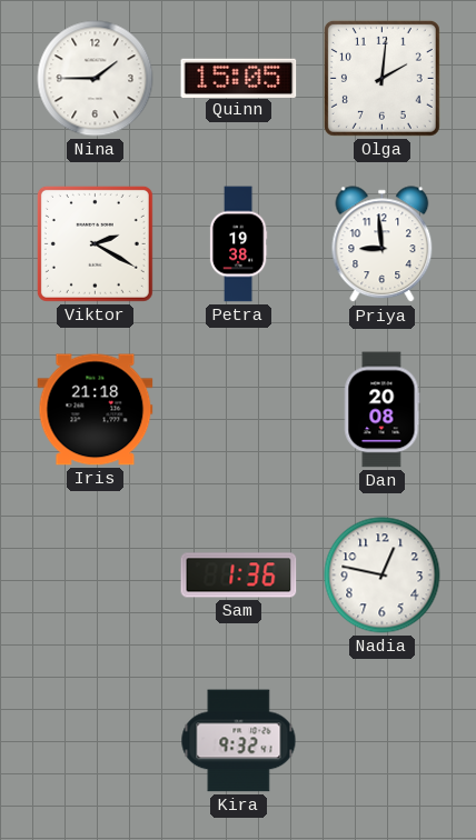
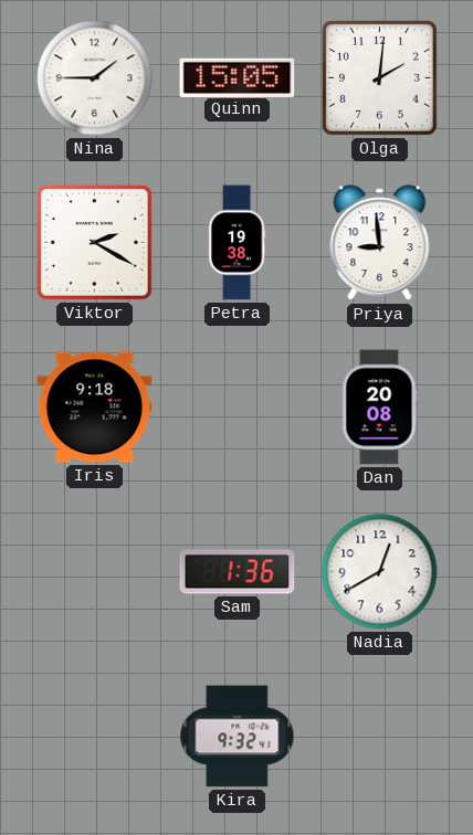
Iris: 21:18 -> 9:18
Nadia: 12:47 -> 12:40
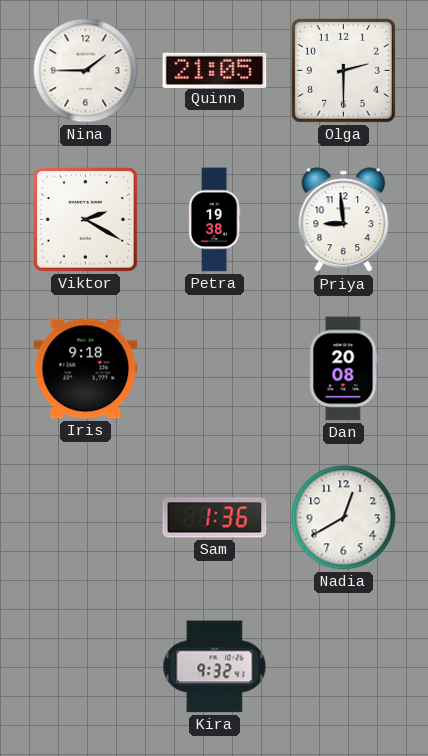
Quinn: 15:05 -> 21:05
Olga: 2:01 -> 2:30
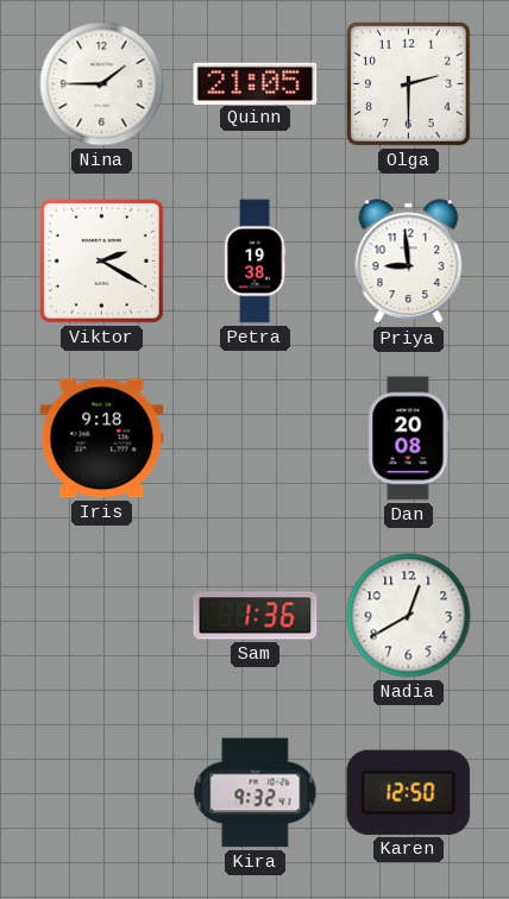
Karen: none -> 12:50
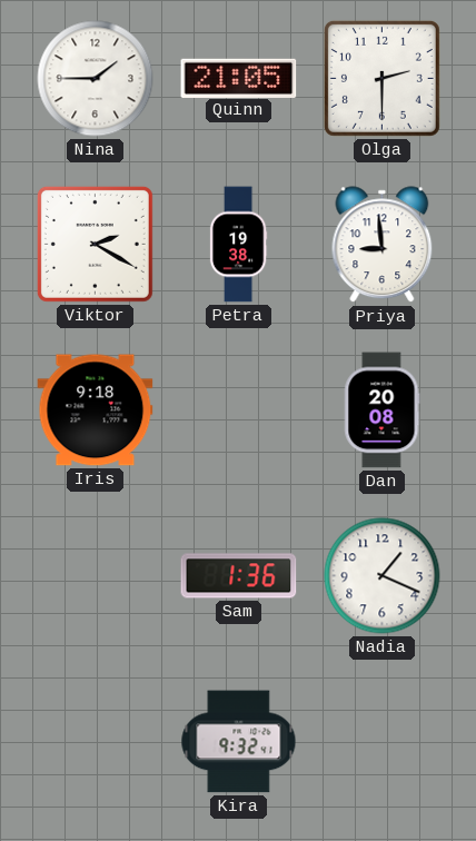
Nadia: 12:40 -> 1:19
Karen: 12:50 -> none
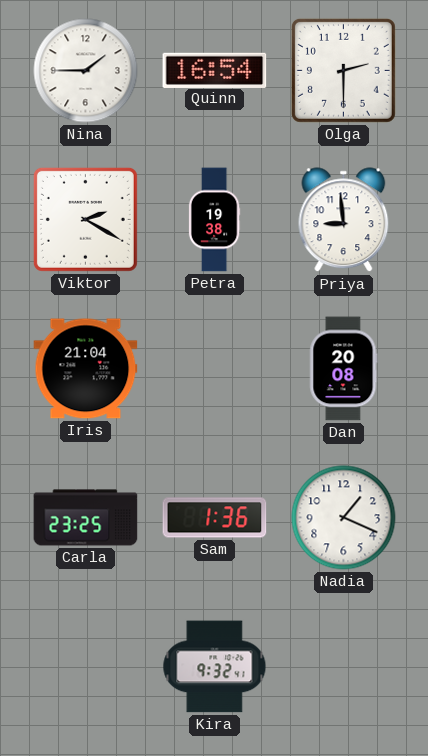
Quinn: 21:05 -> 16:54
Iris: 9:18 -> 21:04
Carla: none -> 23:25
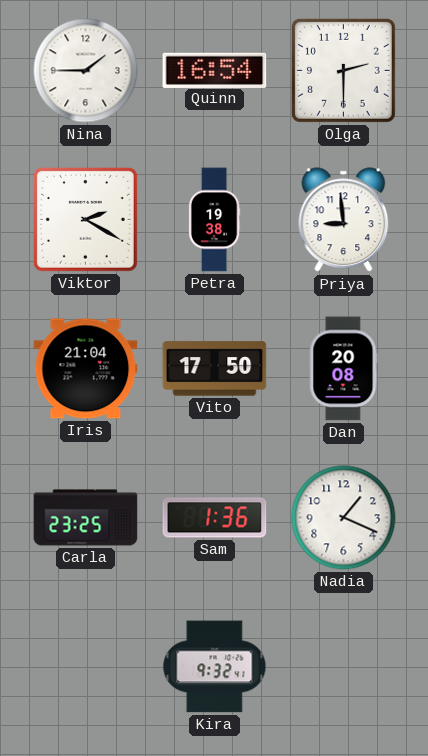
Vito: none -> 17:50
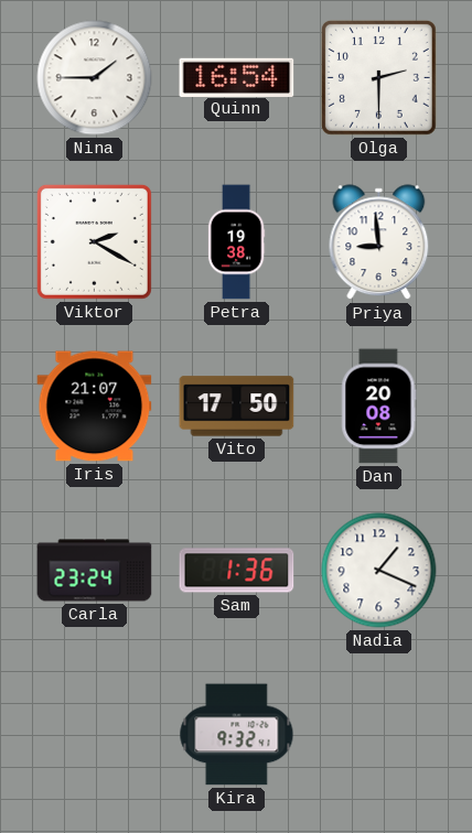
Iris: 21:04 -> 21:07
Carla: 23:25 -> 23:24
